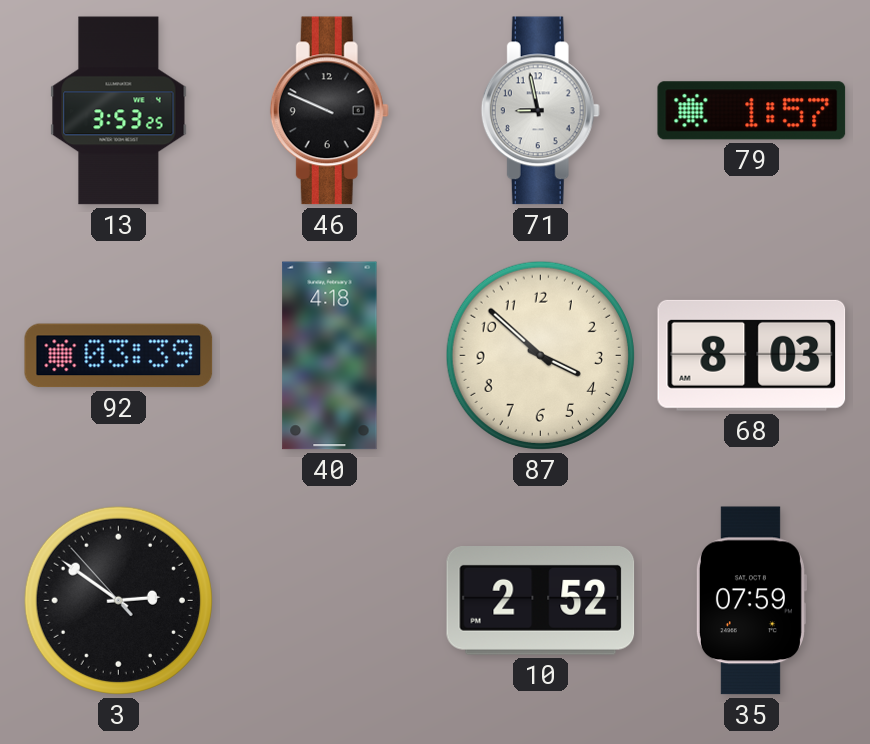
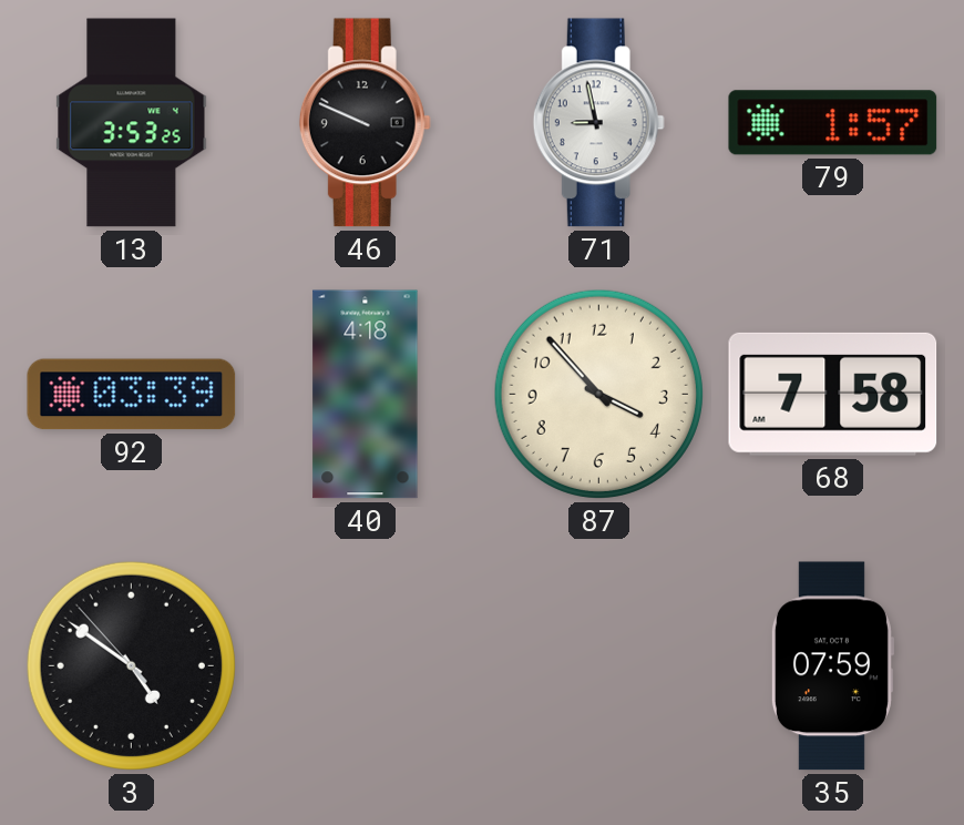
87: 3:52 -> 3:53
68: 8:03 -> 7:58
3: 2:50 -> 4:50
10: 2:52 -> none
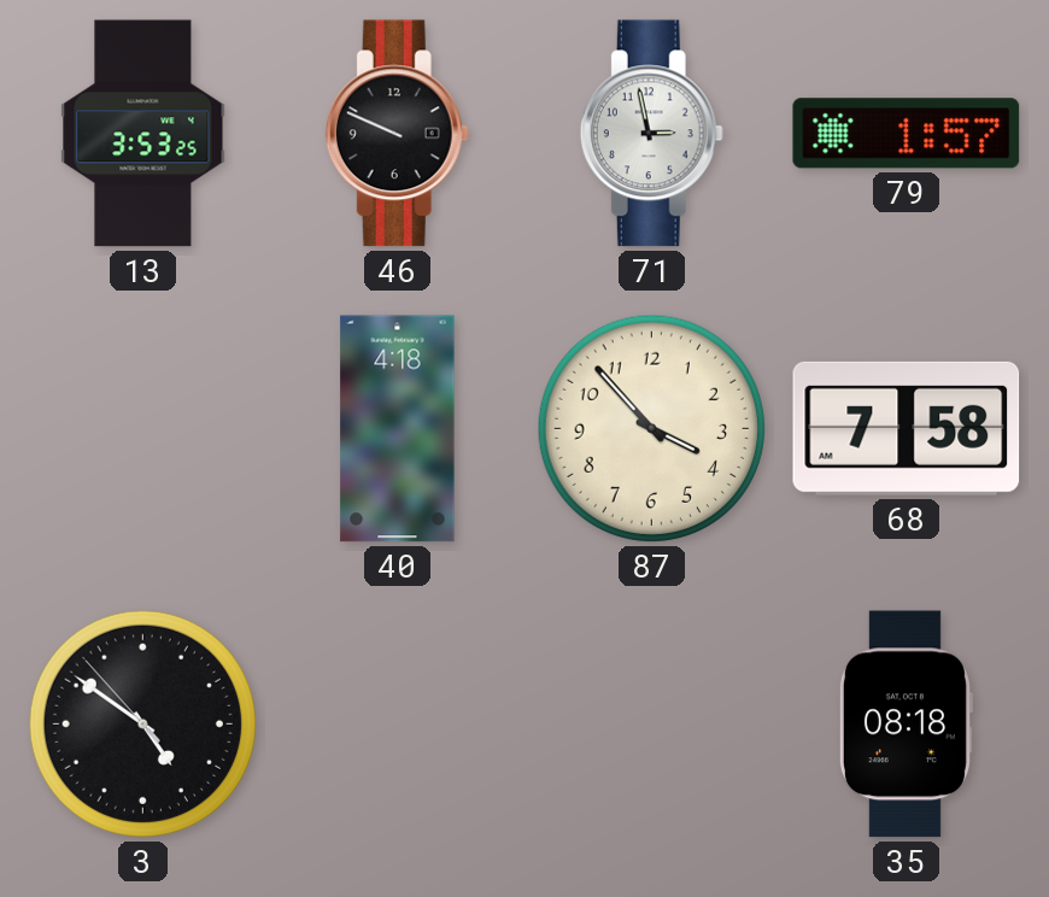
71: 8:58 -> 2:58
92: 03:39 -> none
35: 07:59 -> 08:18
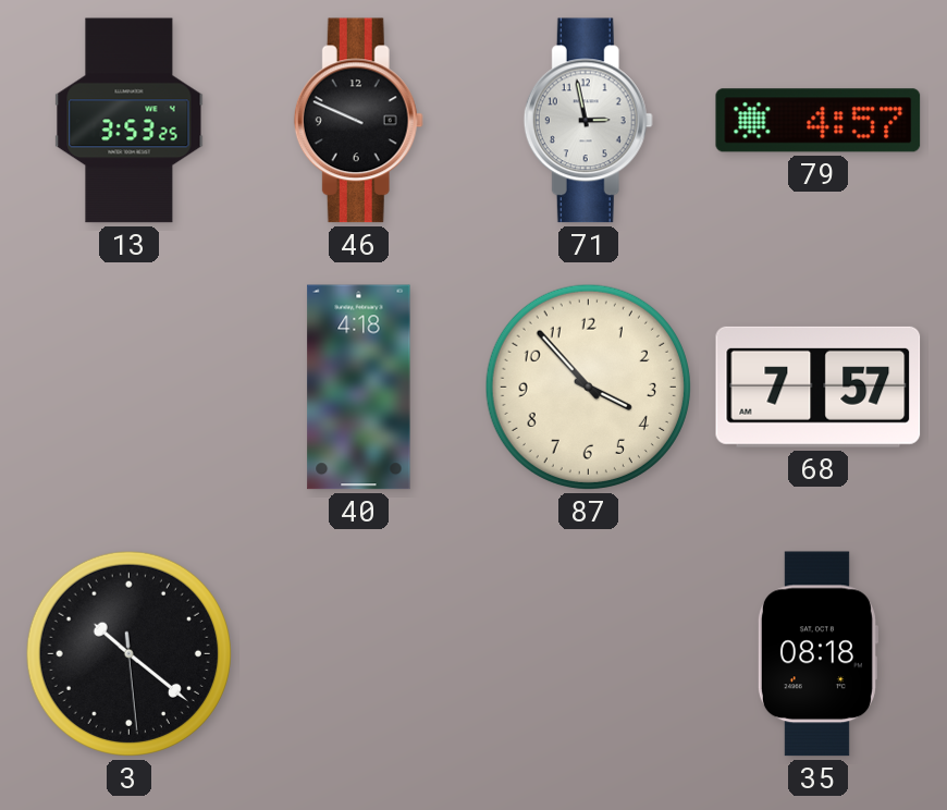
79: 1:57 -> 4:57
68: 7:58 -> 7:57
3: 4:50 -> 10:21
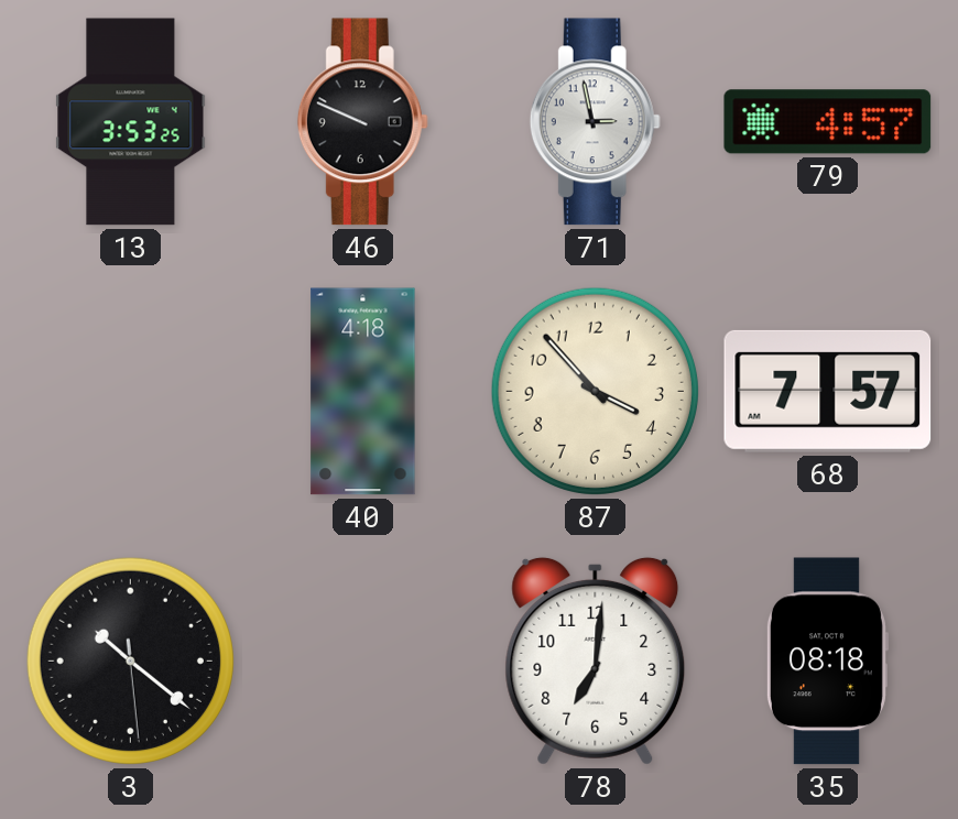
78: none -> 7:01
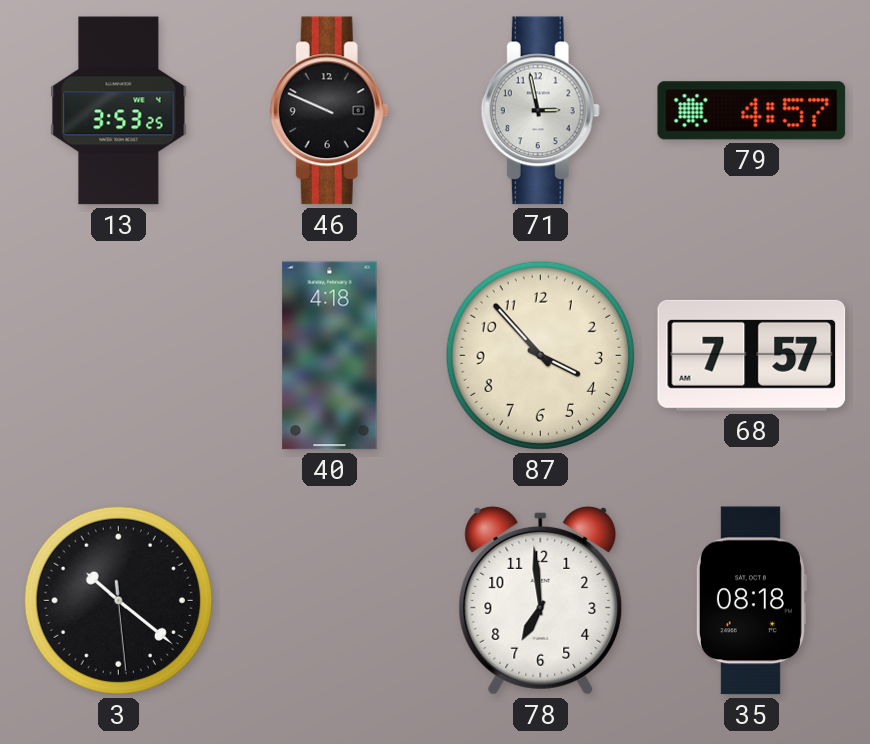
78: 7:01 -> 6:59
